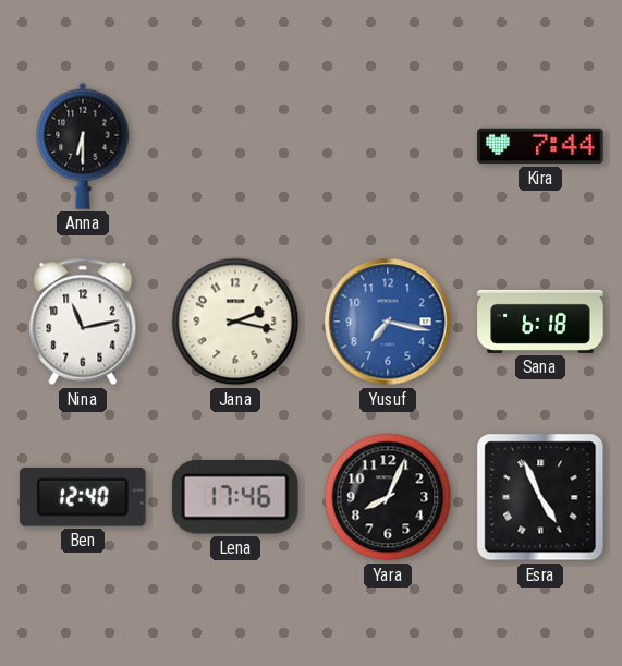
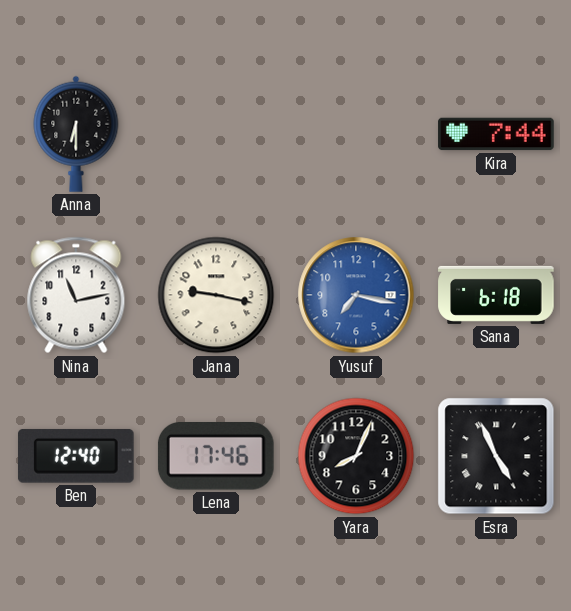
Jana: 2:17 -> 9:17
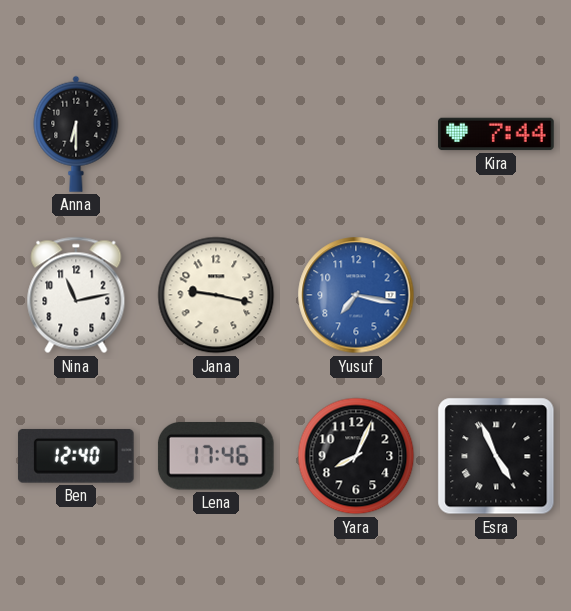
Sana: 6:18 -> none
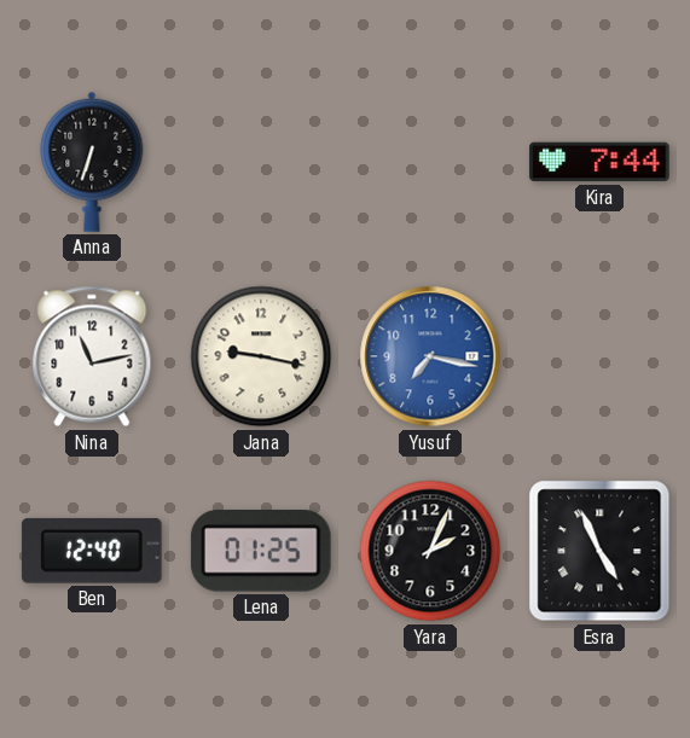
Anna: 6:30 -> 6:33
Lena: 17:46 -> 01:25
Yara: 8:04 -> 2:04
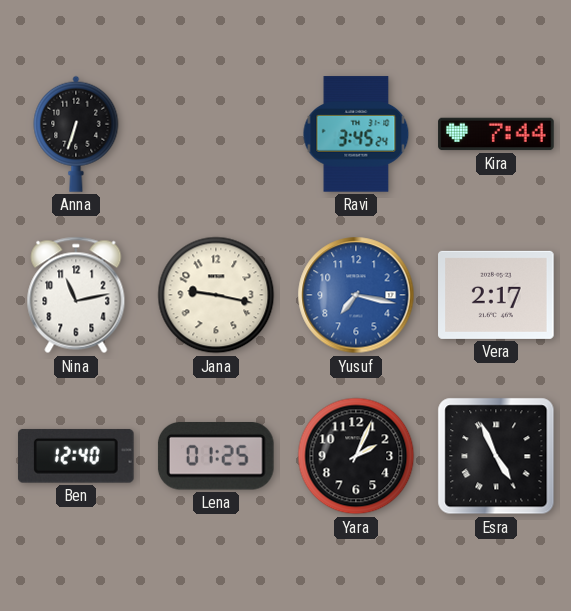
Ravi: none -> 3:45
Vera: none -> 2:17
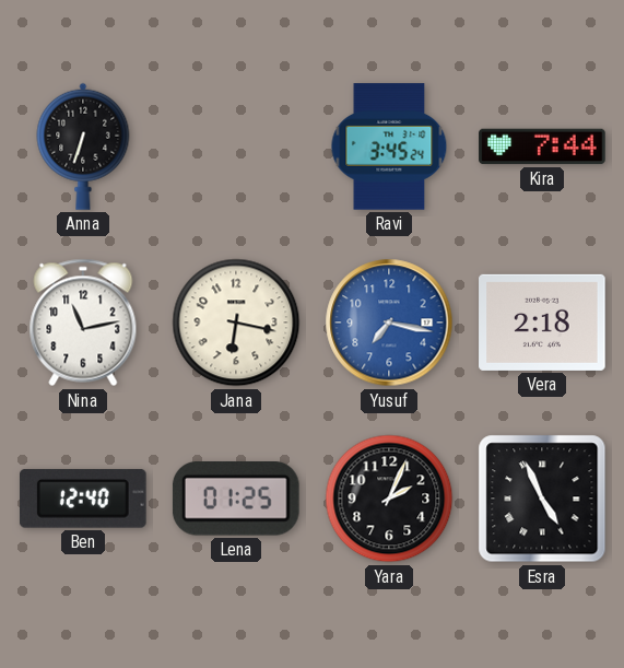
Jana: 9:17 -> 6:17
Vera: 2:17 -> 2:18
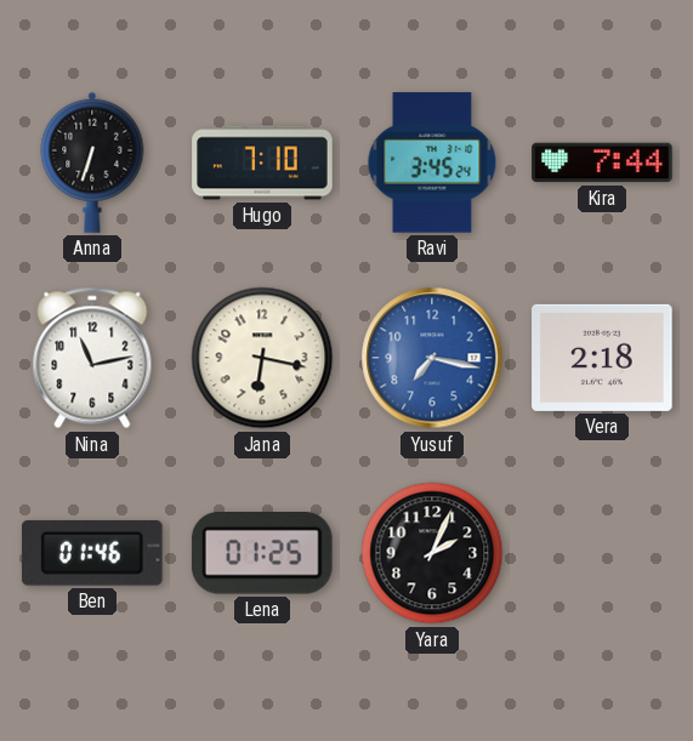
Hugo: none -> 7:10
Ben: 12:40 -> 01:46
Esra: 4:56 -> none
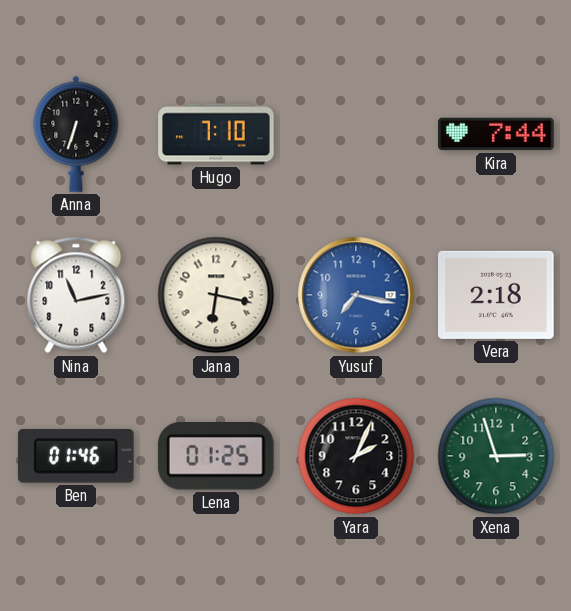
Ravi: 3:45 -> none
Xena: none -> 2:57
